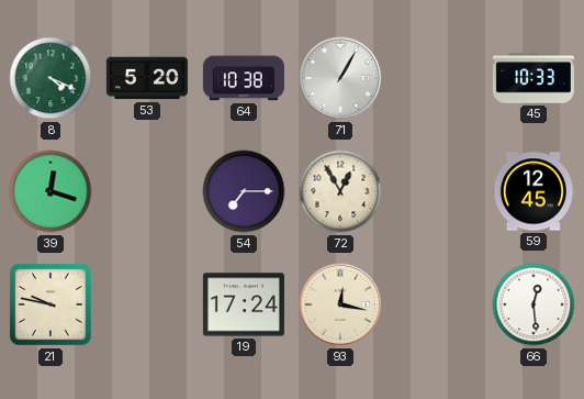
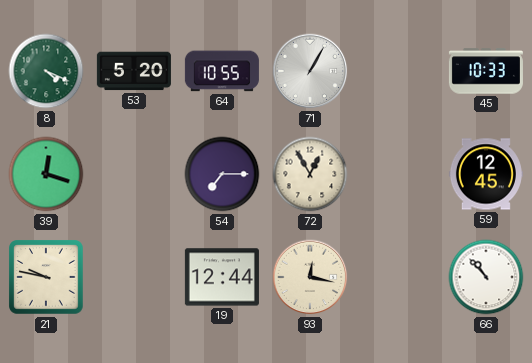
64: 10:38 -> 10:55
19: 17:24 -> 12:44
66: 12:29 -> 10:53
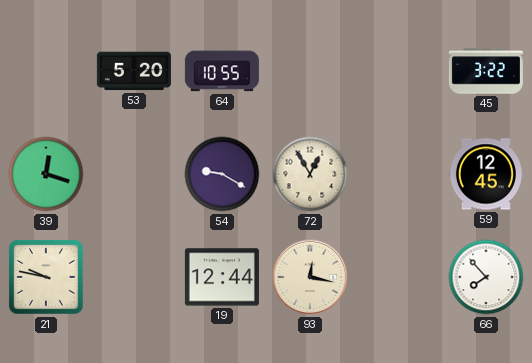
8: 4:19 -> none
71: 1:05 -> none
45: 10:33 -> 3:22
54: 7:15 -> 9:20
66: 10:53 -> 7:53
